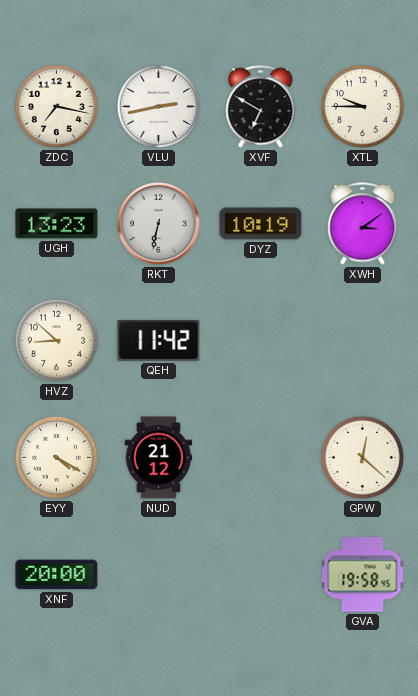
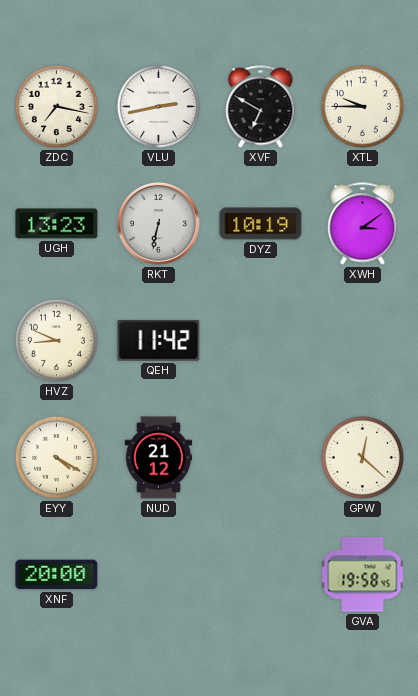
HVZ: 8:52 -> 8:49
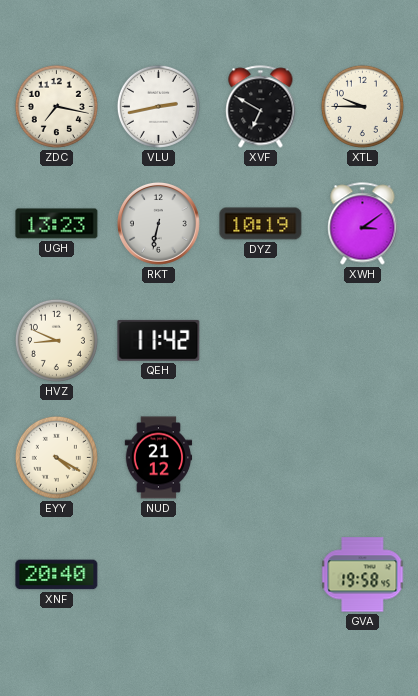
GPW: 12:22 -> none
XNF: 20:00 -> 20:40
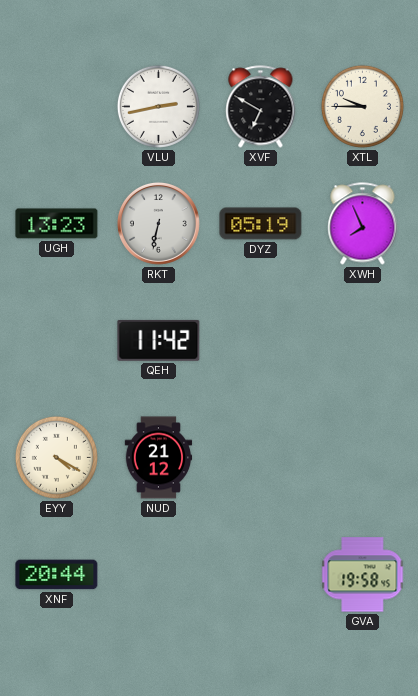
ZDC: 7:17 -> none
DYZ: 10:19 -> 05:19
XWH: 3:09 -> 7:56
HVZ: 8:49 -> none
XNF: 20:40 -> 20:44
